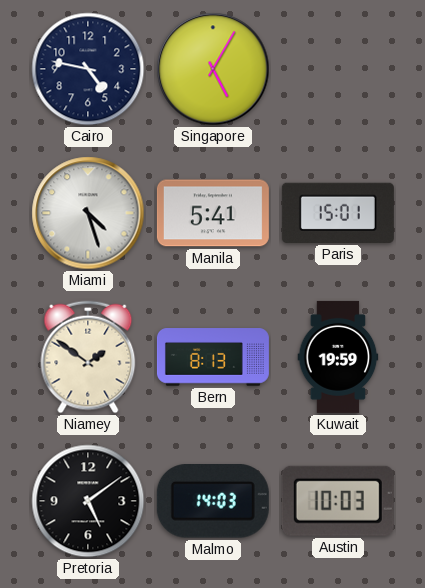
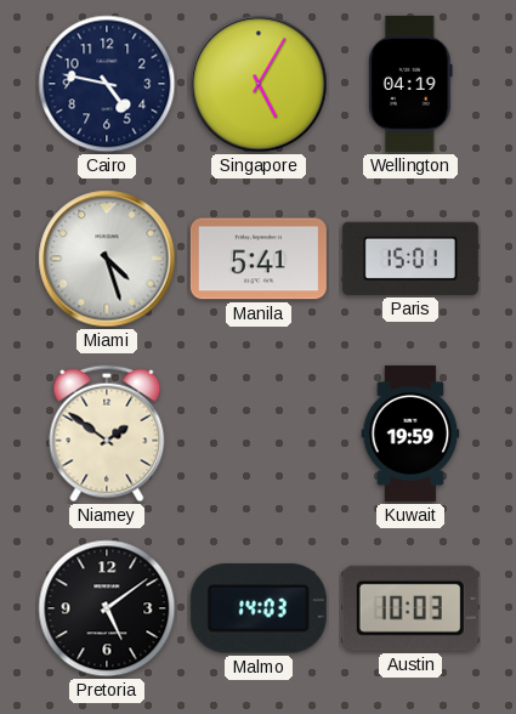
Wellington: none -> 04:19
Bern: 8:13 -> none
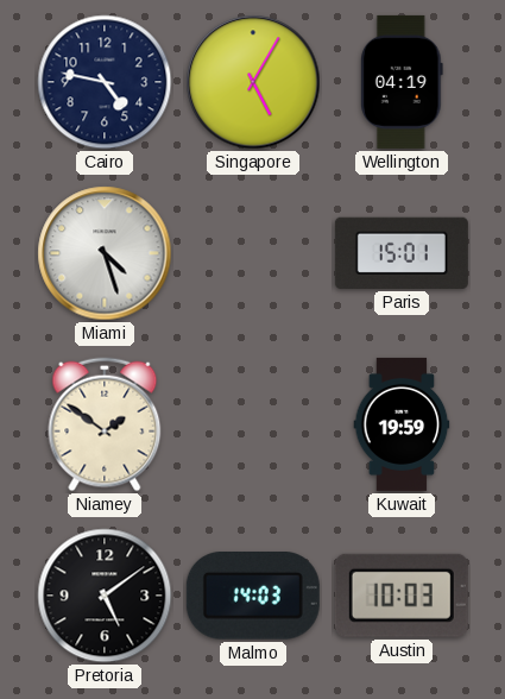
Manila: 5:41 -> none
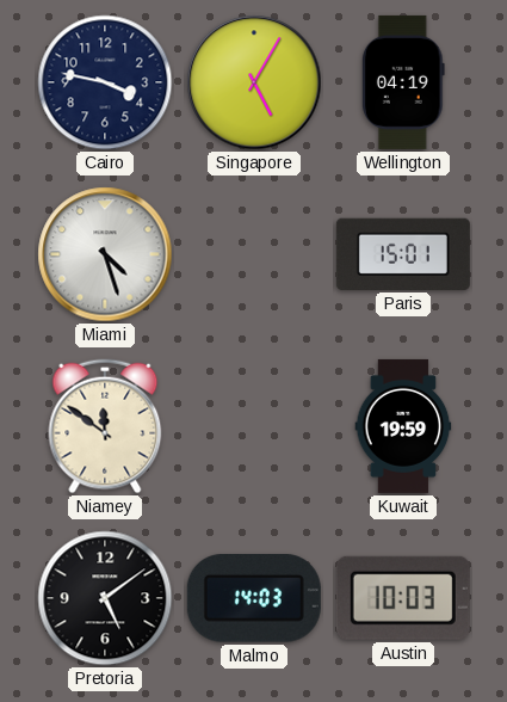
Cairo: 4:47 -> 3:47
Niamey: 1:51 -> 11:51
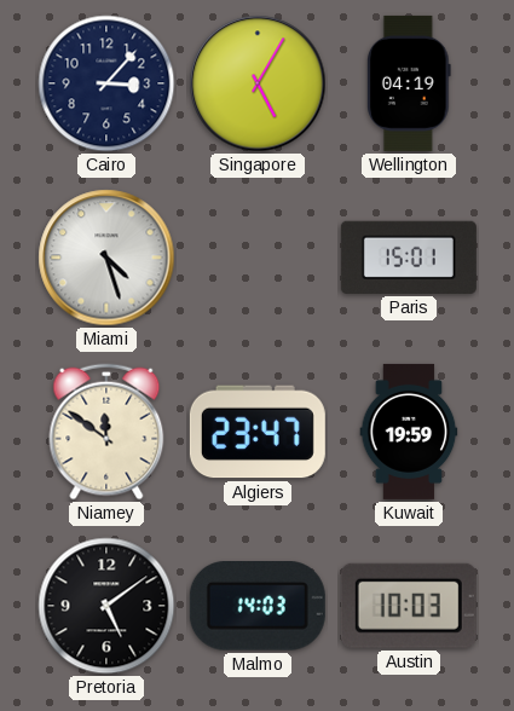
Cairo: 3:47 -> 3:07
Algiers: none -> 23:47
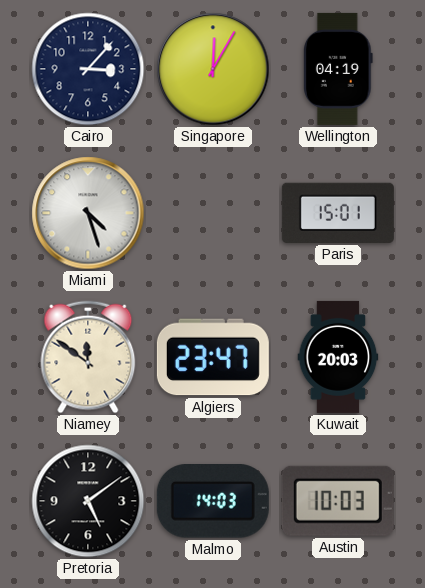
Singapore: 5:05 -> 12:05
Kuwait: 19:59 -> 20:03
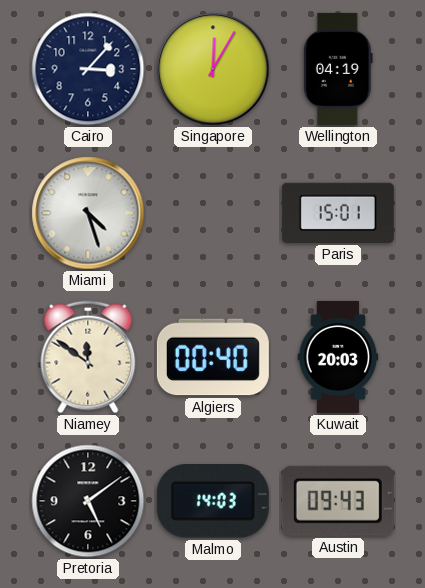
Algiers: 23:47 -> 00:40
Austin: 10:03 -> 09:43
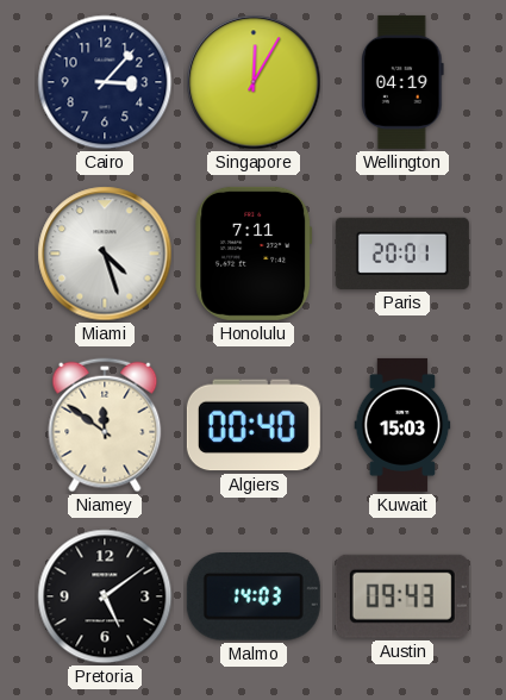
Honolulu: none -> 7:11
Paris: 15:01 -> 20:01
Kuwait: 20:03 -> 15:03
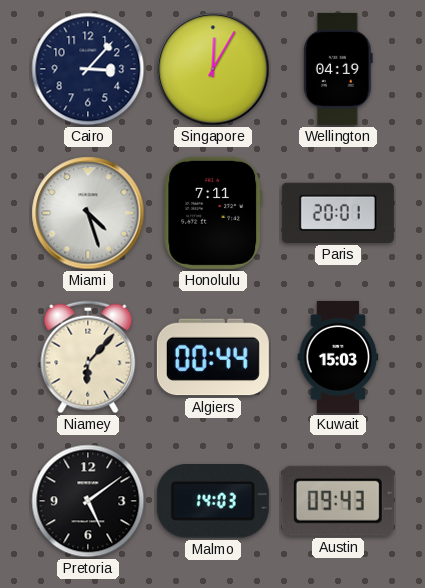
Niamey: 11:51 -> 6:07
Algiers: 00:40 -> 00:44
